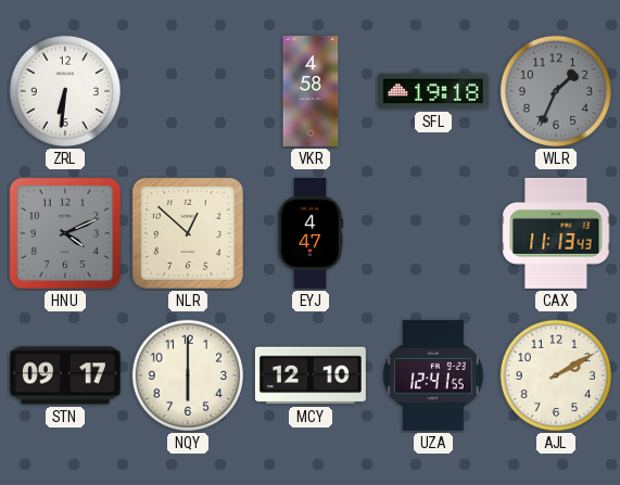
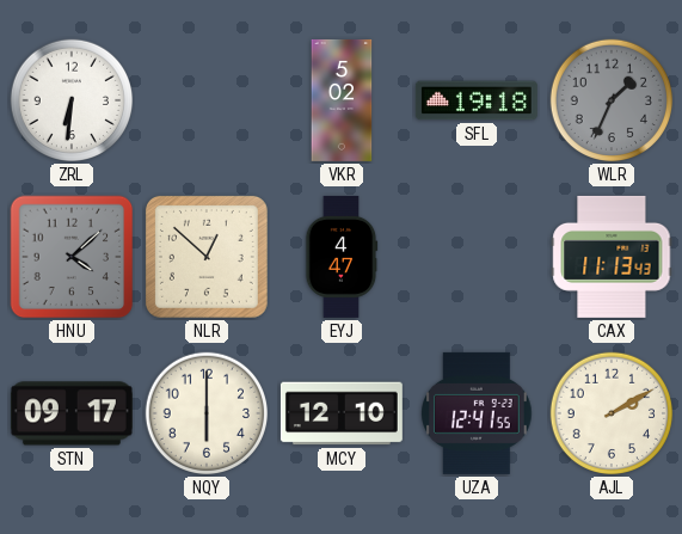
VKR: 4:58 -> 5:02
HNU: 4:11 -> 4:08
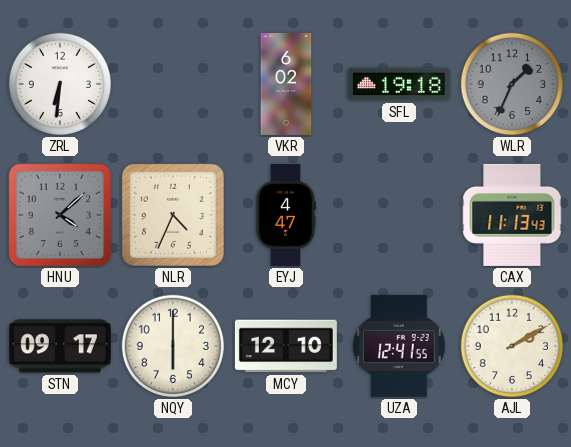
VKR: 5:02 -> 6:02
NLR: 12:52 -> 4:34
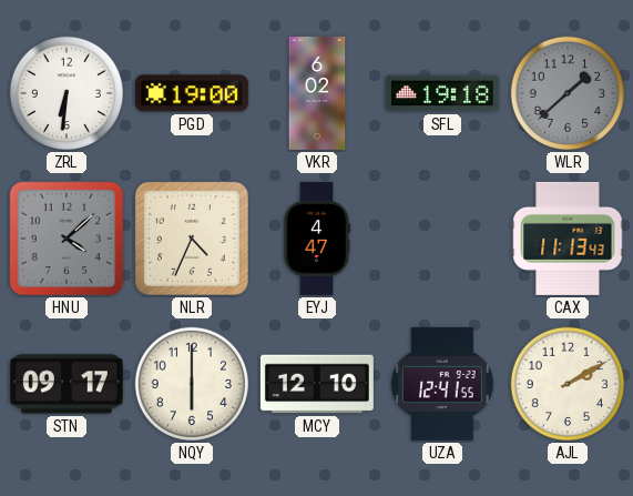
PGD: none -> 19:00
WLR: 1:34 -> 1:38
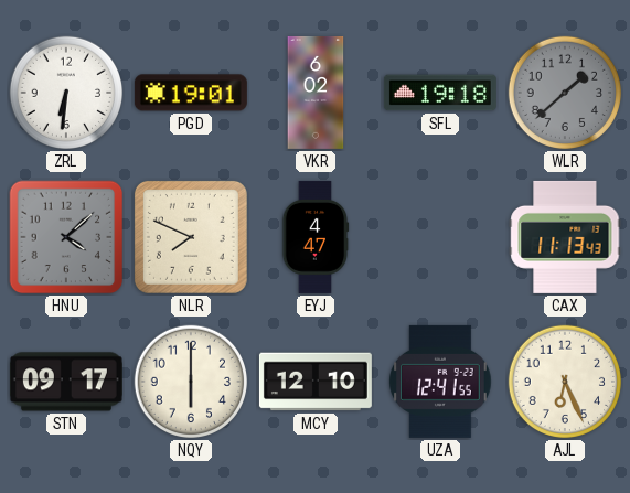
PGD: 19:00 -> 19:01
NLR: 4:34 -> 7:49
AJL: 2:10 -> 6:26
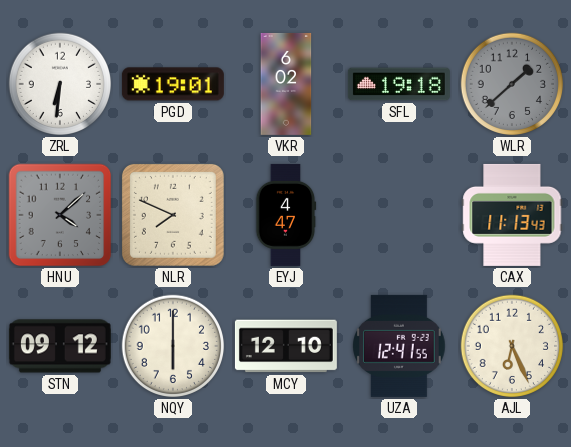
STN: 09:17 -> 09:12
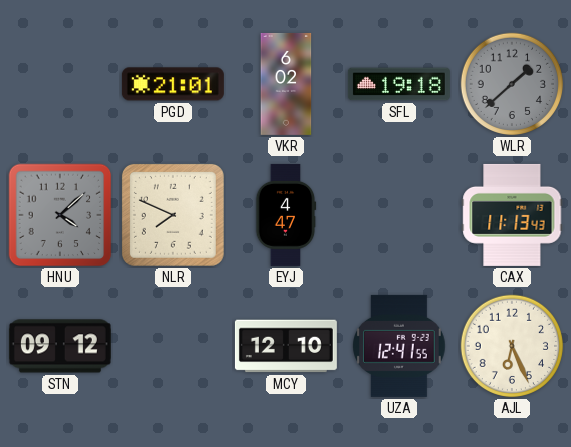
ZRL: 6:31 -> none
PGD: 19:01 -> 21:01
NQY: 6:00 -> none
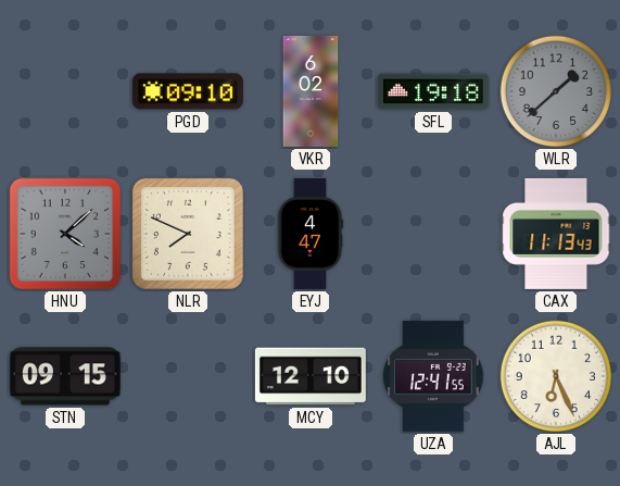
PGD: 21:01 -> 09:10
STN: 09:12 -> 09:15
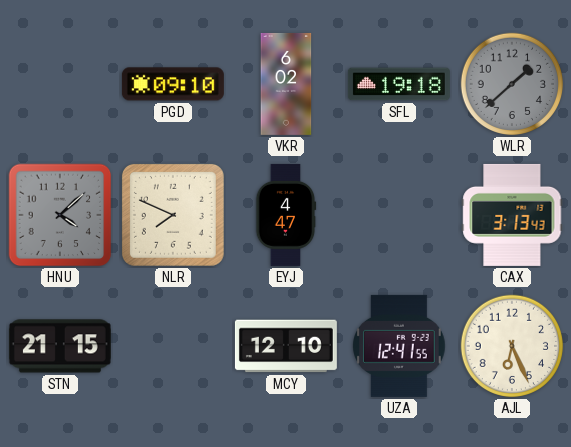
CAX: 11:13 -> 3:13
STN: 09:15 -> 21:15
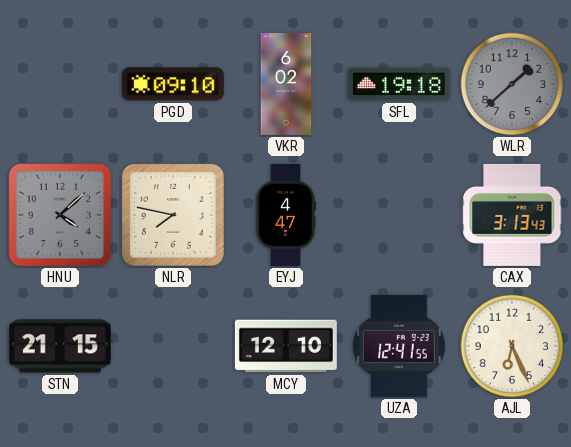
NLR: 7:49 -> 7:47
